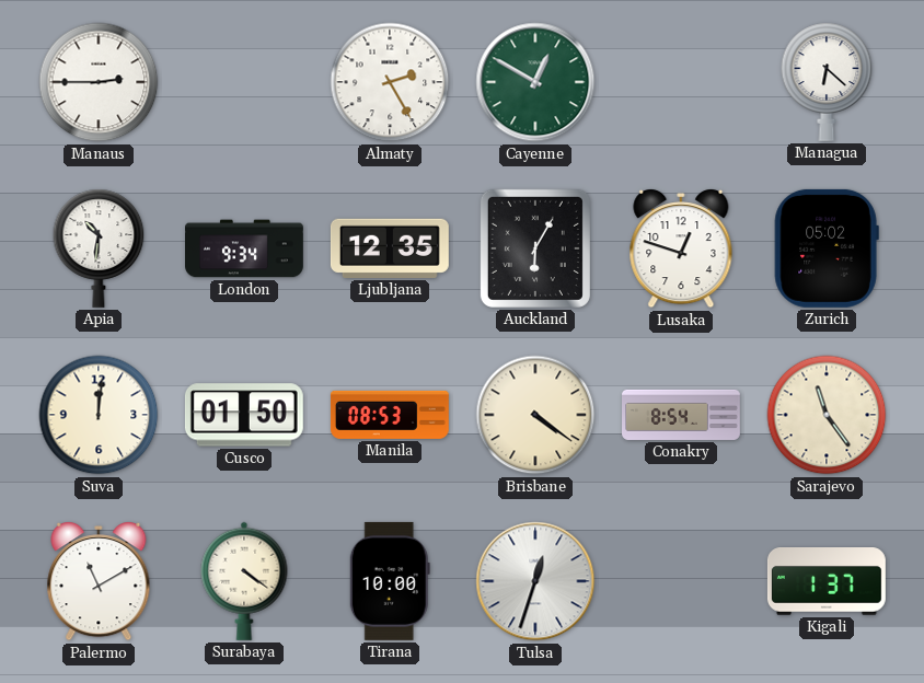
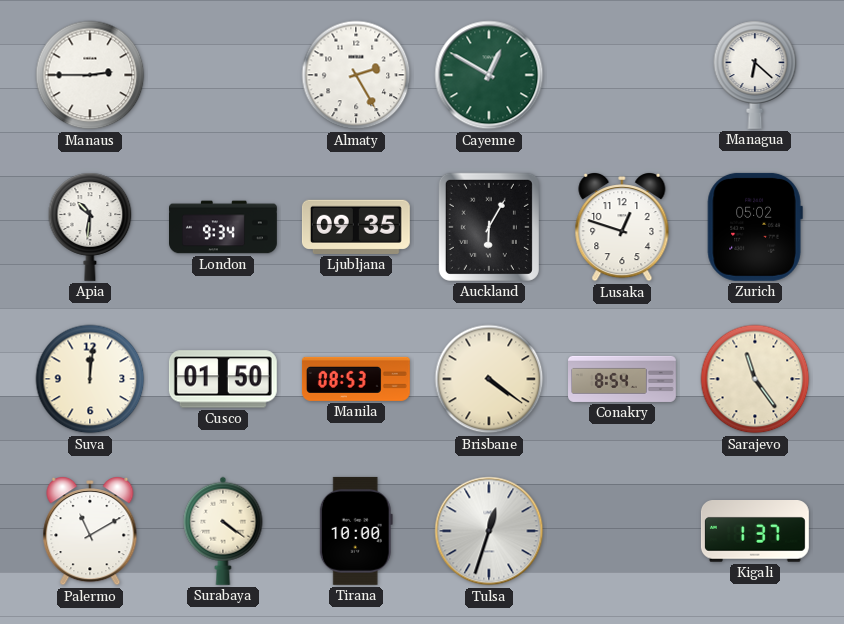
Ljubljana: 12:35 -> 09:35
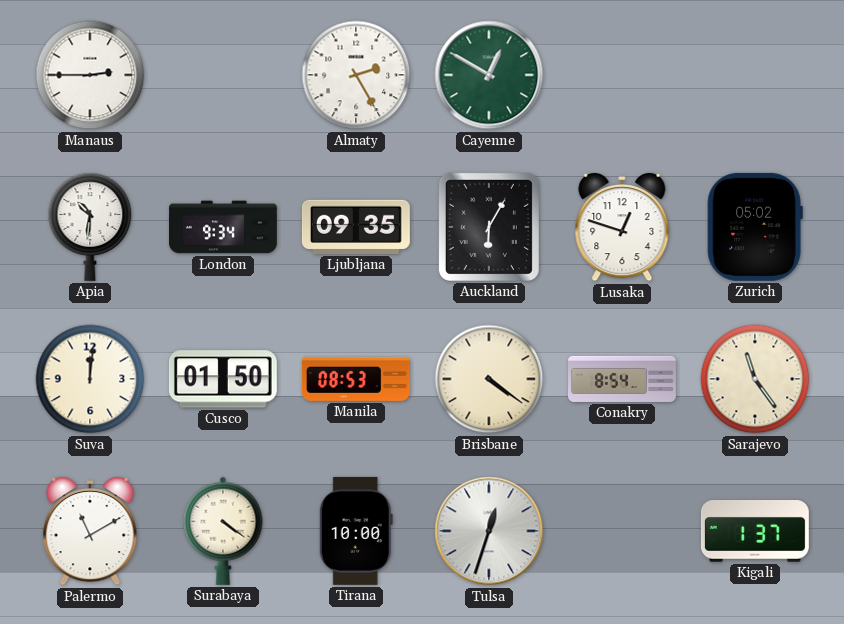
Managua: 6:22 -> none
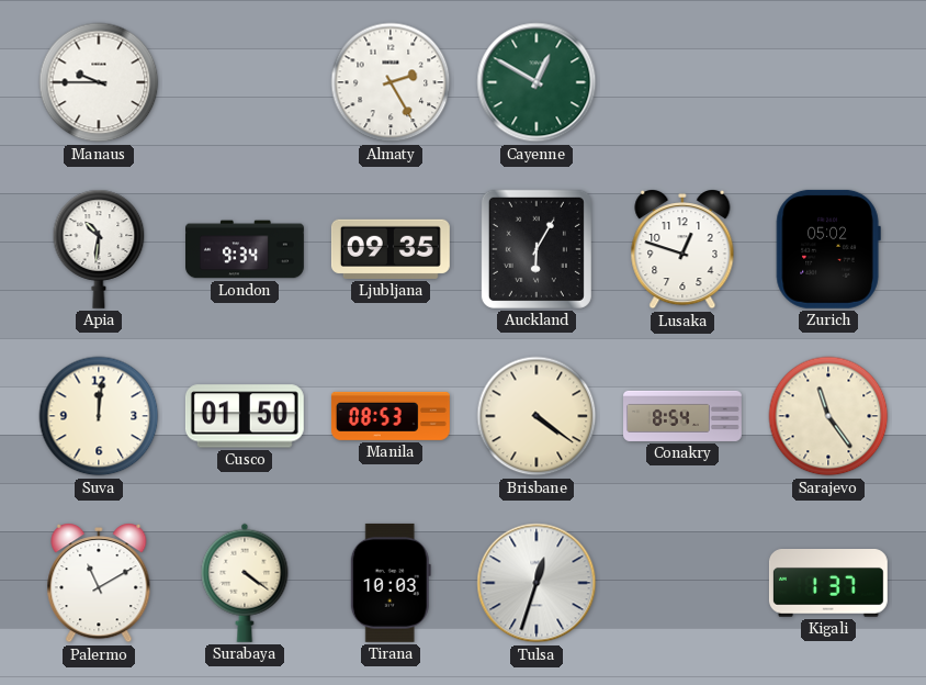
Manaus: 2:45 -> 9:45
Tirana: 10:00 -> 10:03
